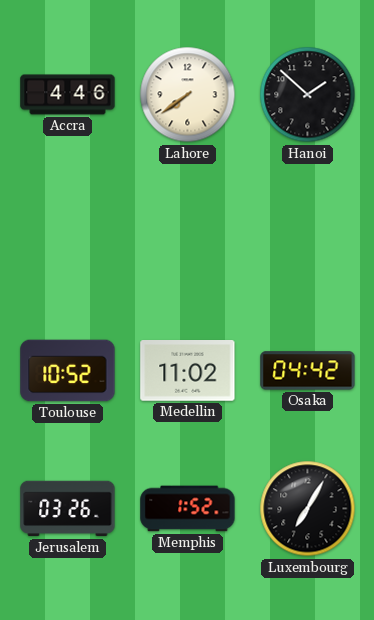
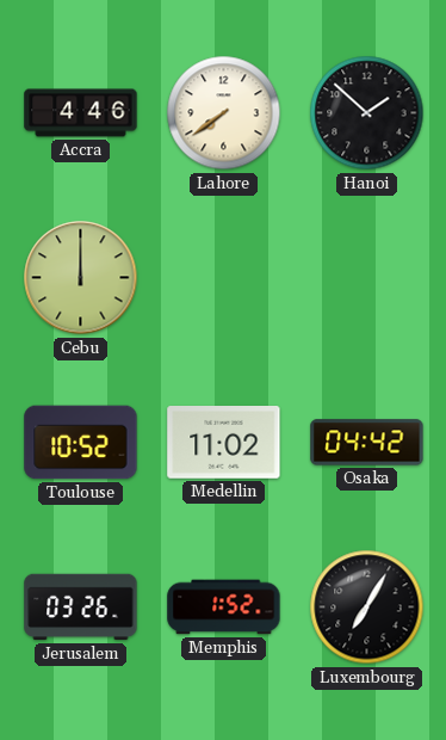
Cebu: none -> 12:00
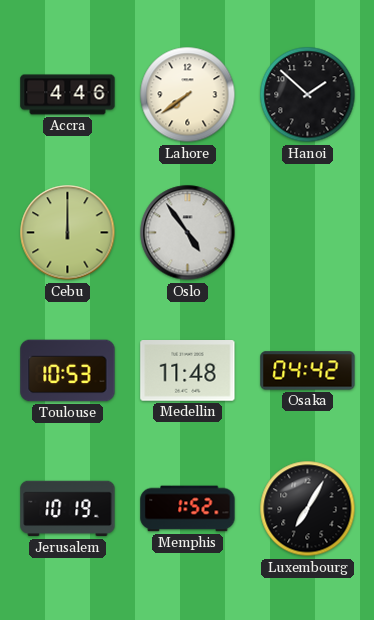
Oslo: none -> 4:54
Toulouse: 10:52 -> 10:53
Medellin: 11:02 -> 11:48
Jerusalem: 03:26 -> 10:19
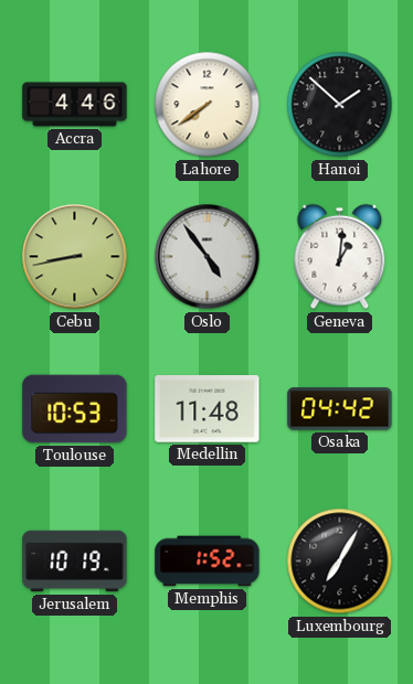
Cebu: 12:00 -> 8:43
Geneva: none -> 1:01
